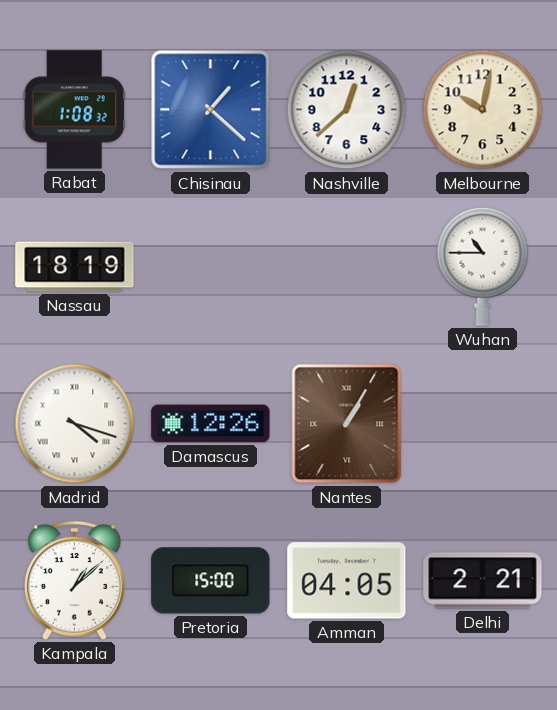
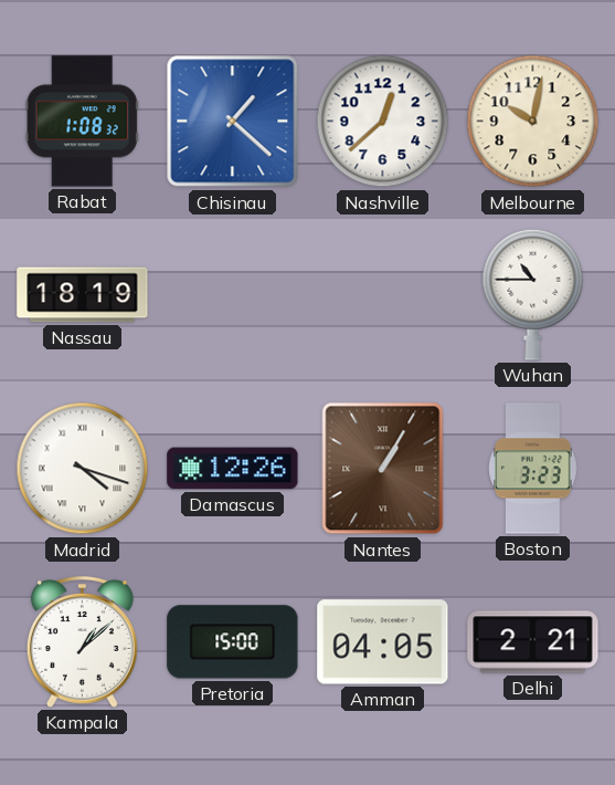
Boston: none -> 3:23
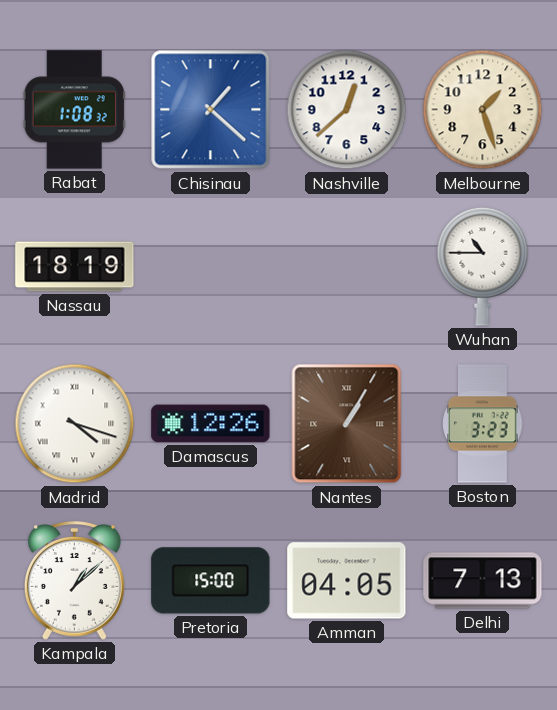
Melbourne: 10:02 -> 1:27
Delhi: 2:21 -> 7:13
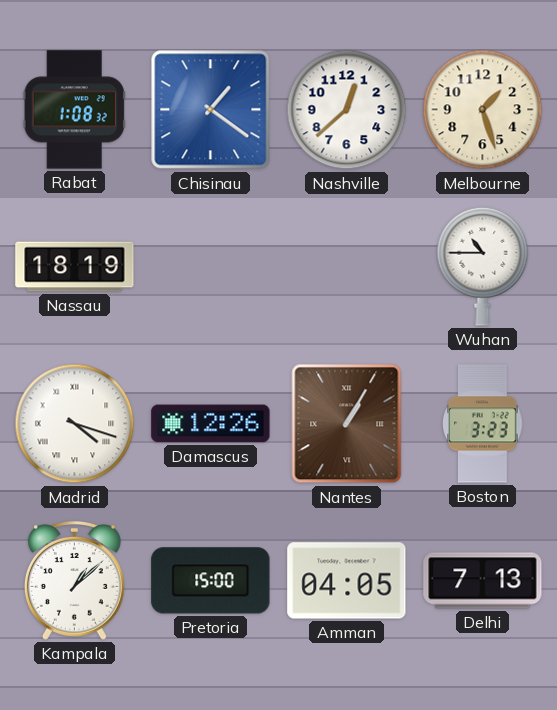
Chisinau: 1:22 -> 1:21
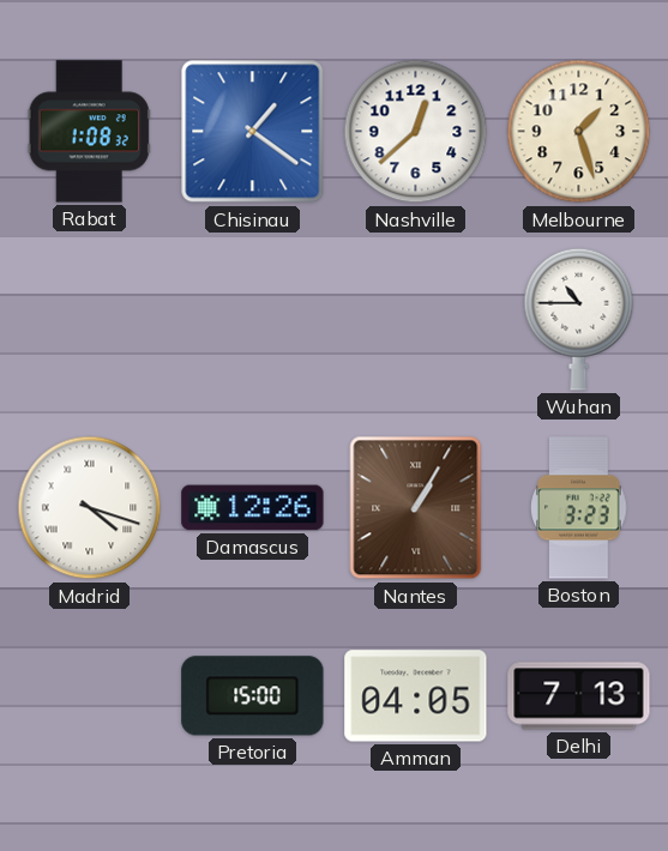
Nassau: 18:19 -> none
Kampala: 1:08 -> none
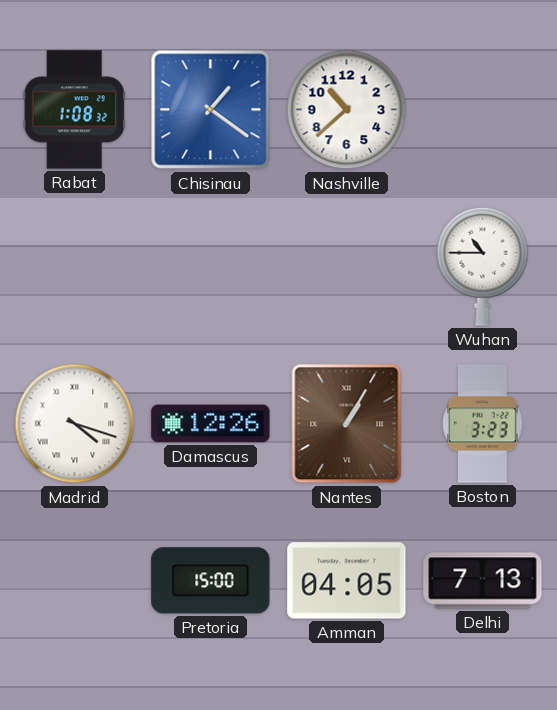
Nashville: 12:38 -> 10:38
Melbourne: 1:27 -> none
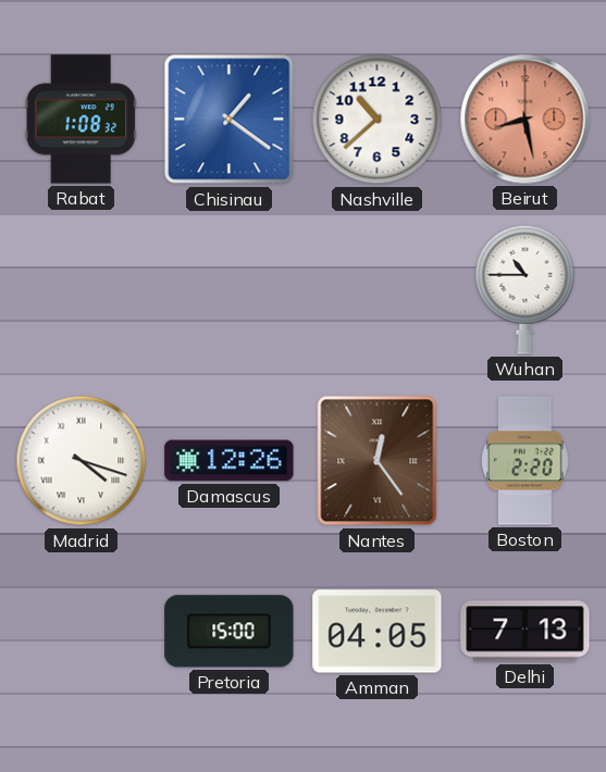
Beirut: none -> 8:28
Nantes: 1:05 -> 12:24
Boston: 3:23 -> 2:20
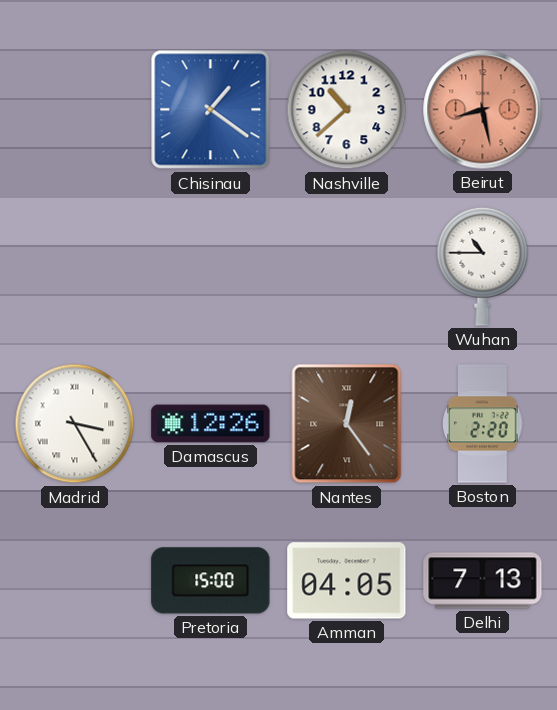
Rabat: 1:08 -> none
Madrid: 4:18 -> 3:25
